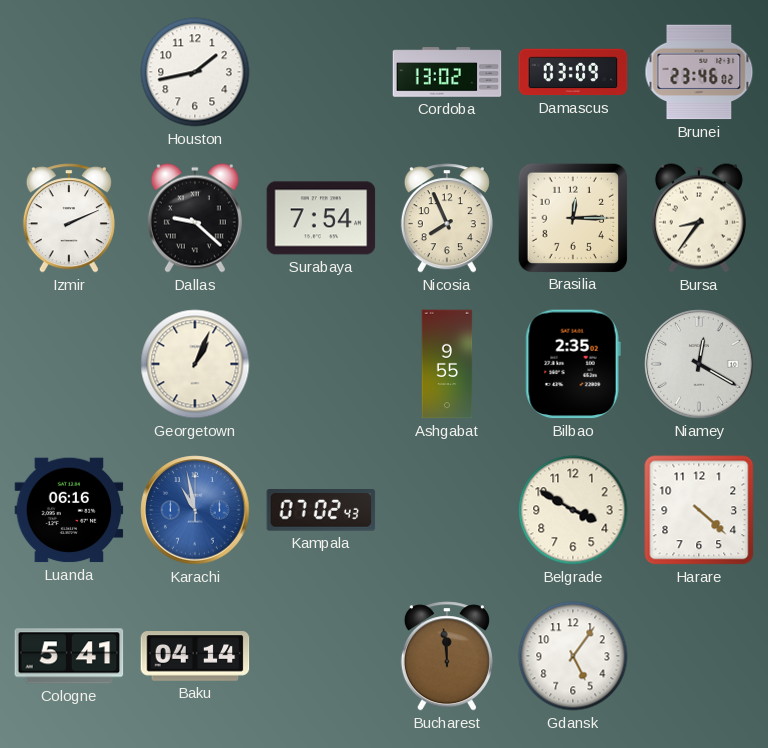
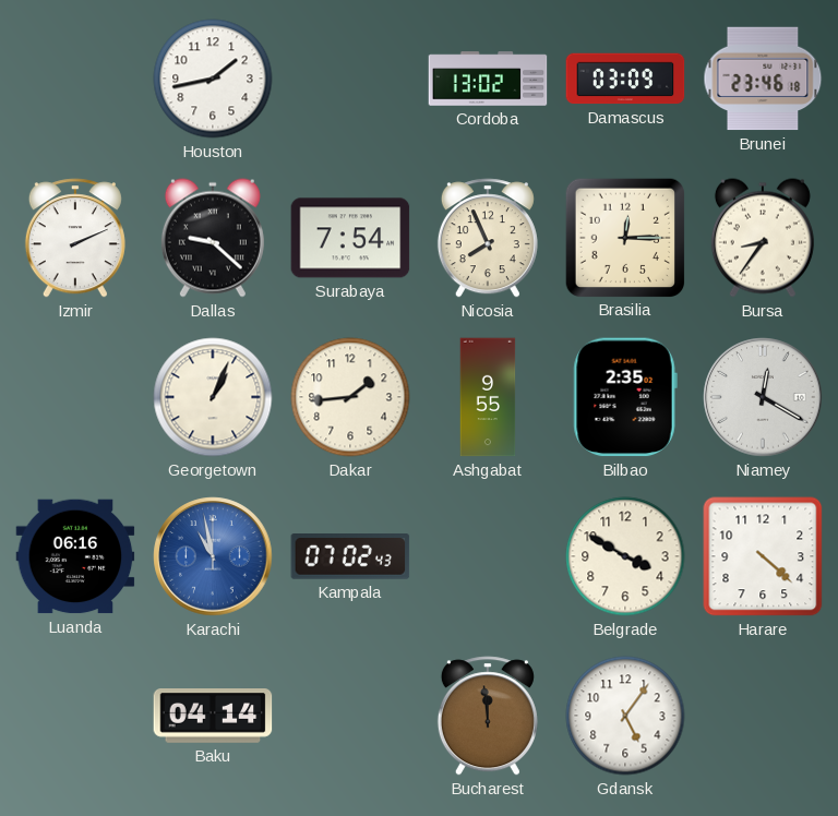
Brunei: 23:46:02 -> 23:46:18
Dakar: none -> 1:44
Cologne: 5:41 -> none
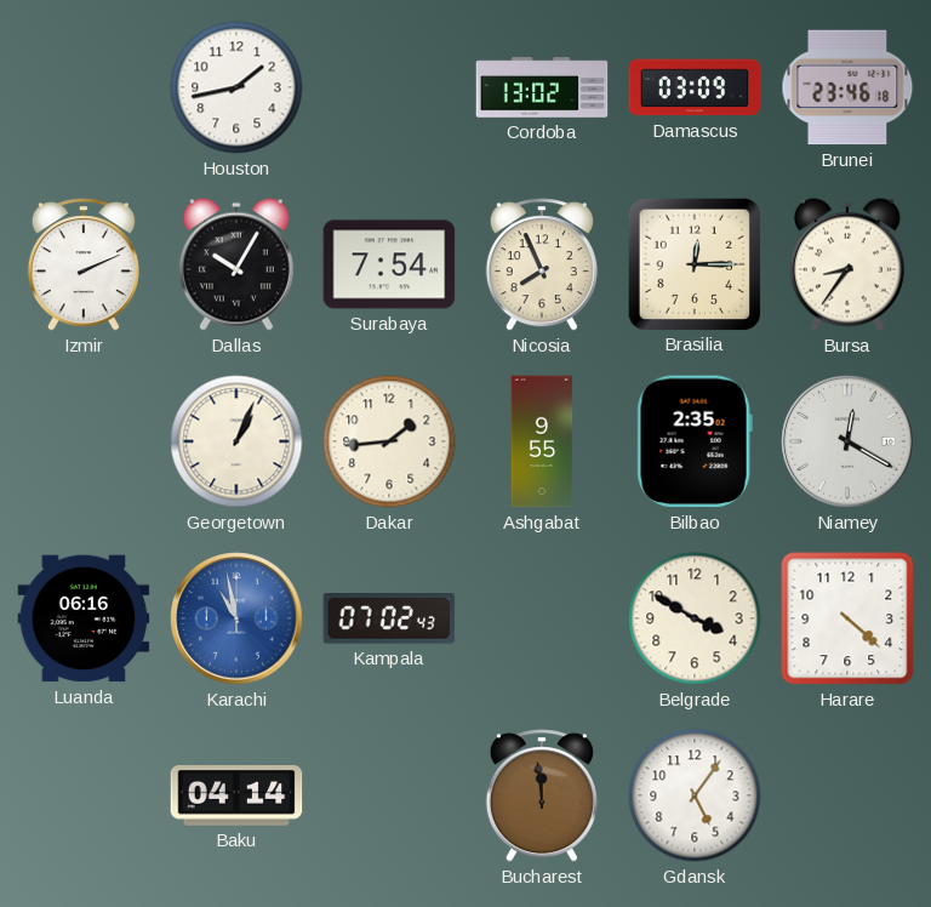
Dallas: 9:22 -> 10:05
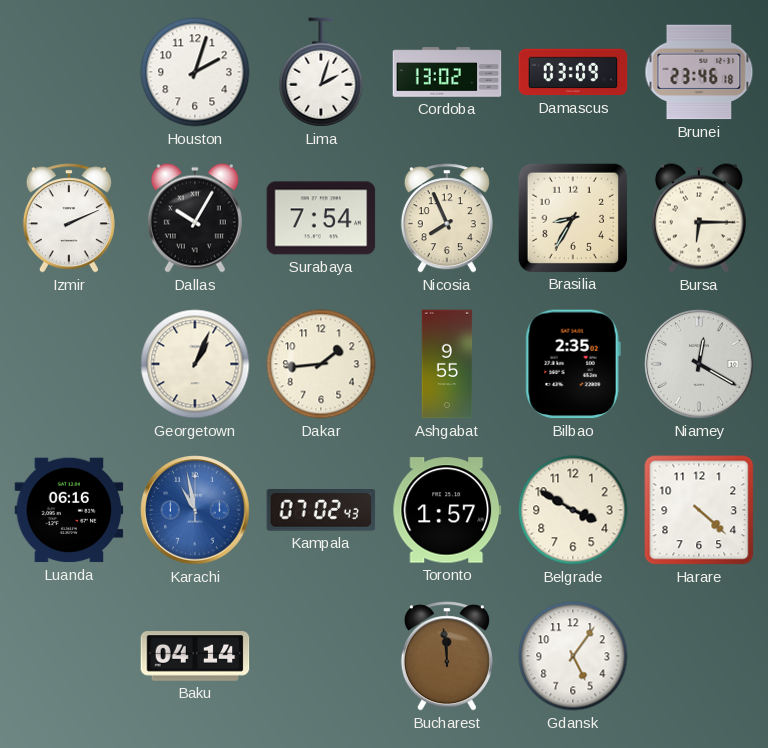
Houston: 1:43 -> 2:03
Lima: none -> 2:03
Brasilia: 12:15 -> 8:35
Bursa: 8:36 -> 6:15
Toronto: none -> 1:57
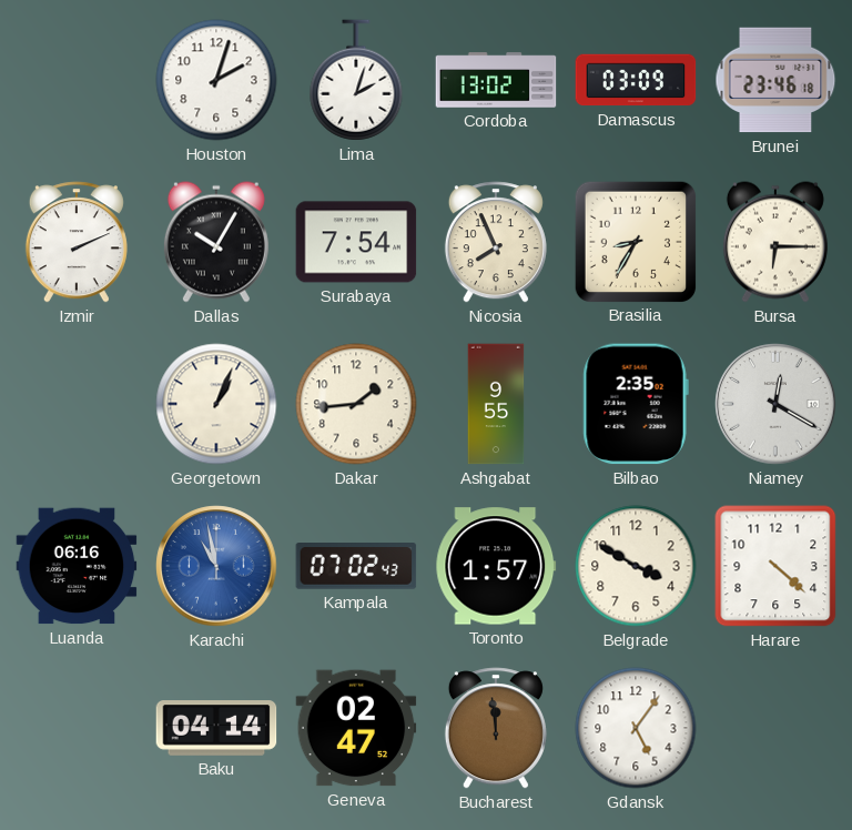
Geneva: none -> 02:47
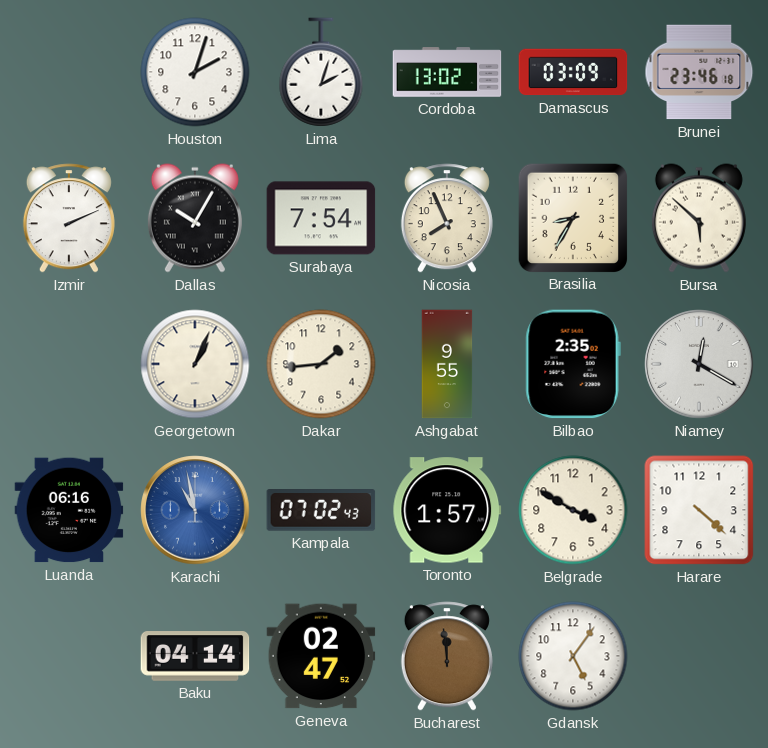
Bursa: 6:15 -> 5:52
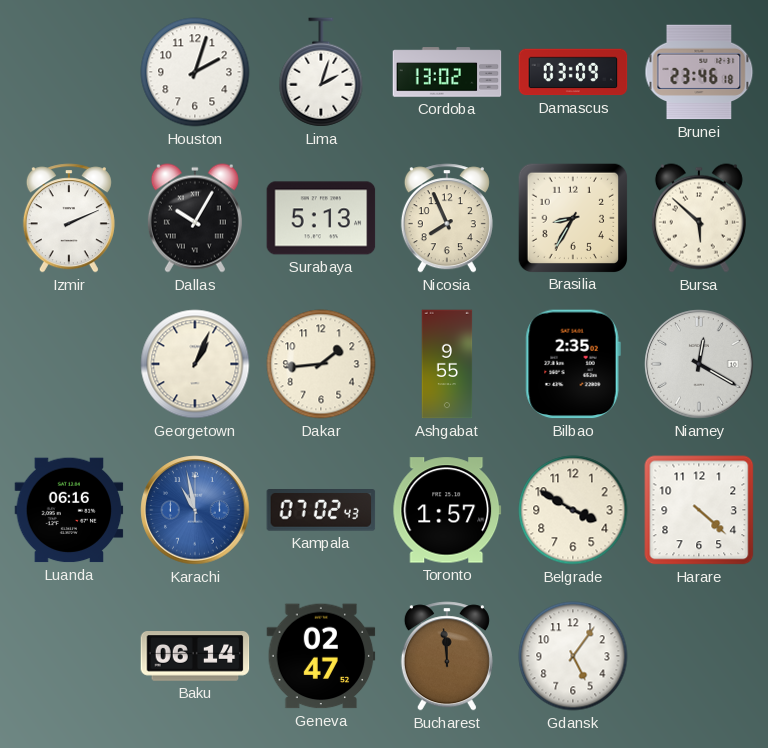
Surabaya: 7:54 -> 5:13
Baku: 04:14 -> 06:14
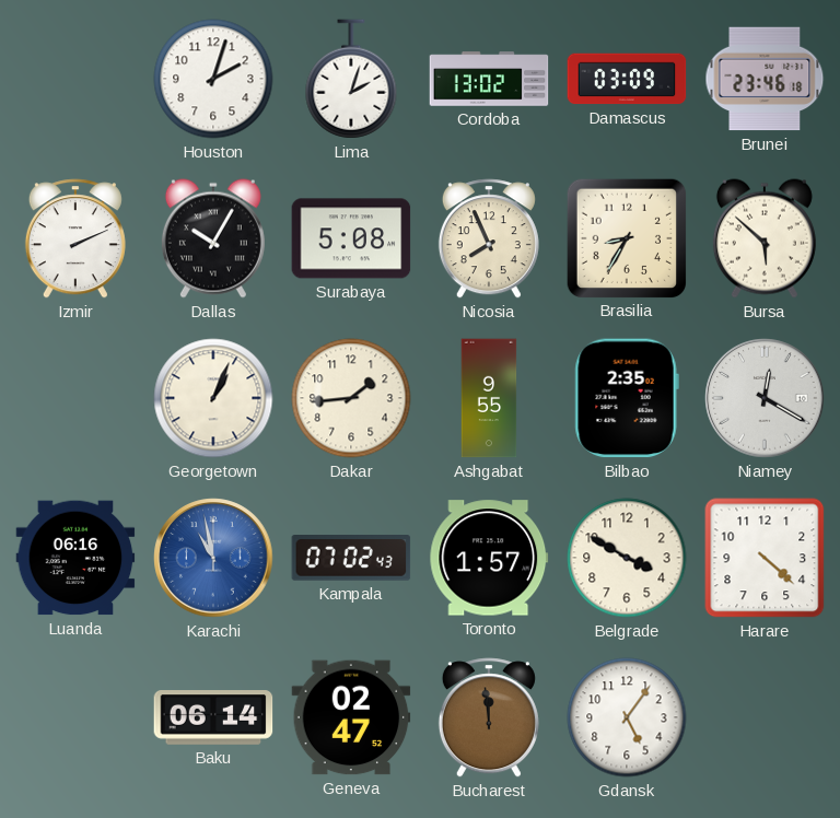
Surabaya: 5:13 -> 5:08
